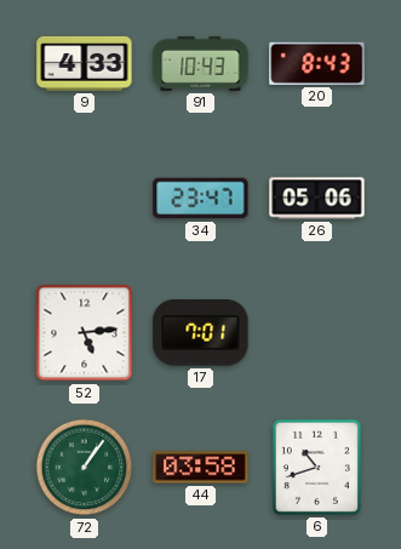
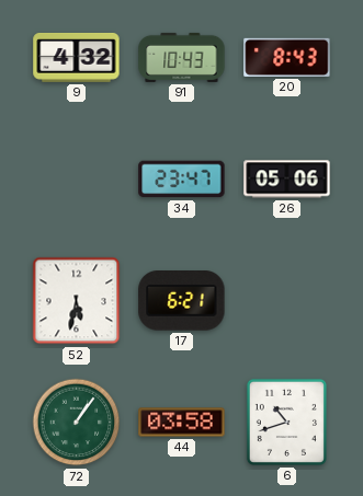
9: 4:33 -> 4:32
52: 5:14 -> 5:32
17: 7:01 -> 6:21
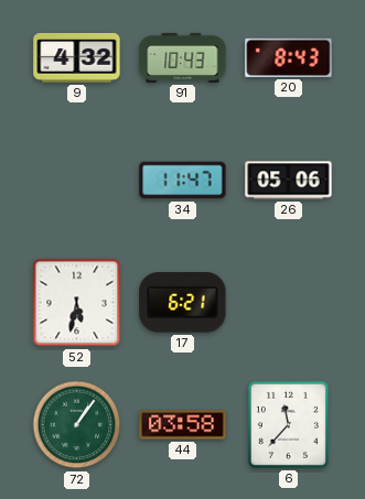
34: 23:47 -> 11:47
6: 10:42 -> 11:37
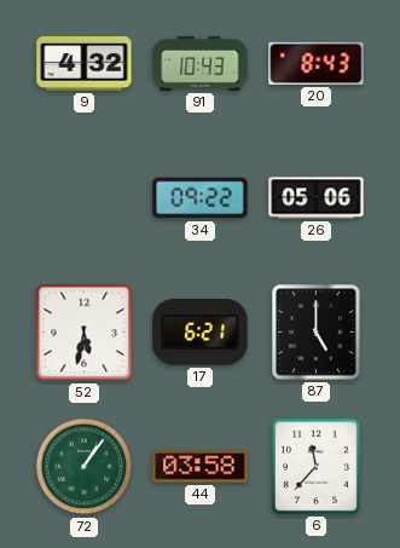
34: 11:47 -> 09:22
87: none -> 5:00
